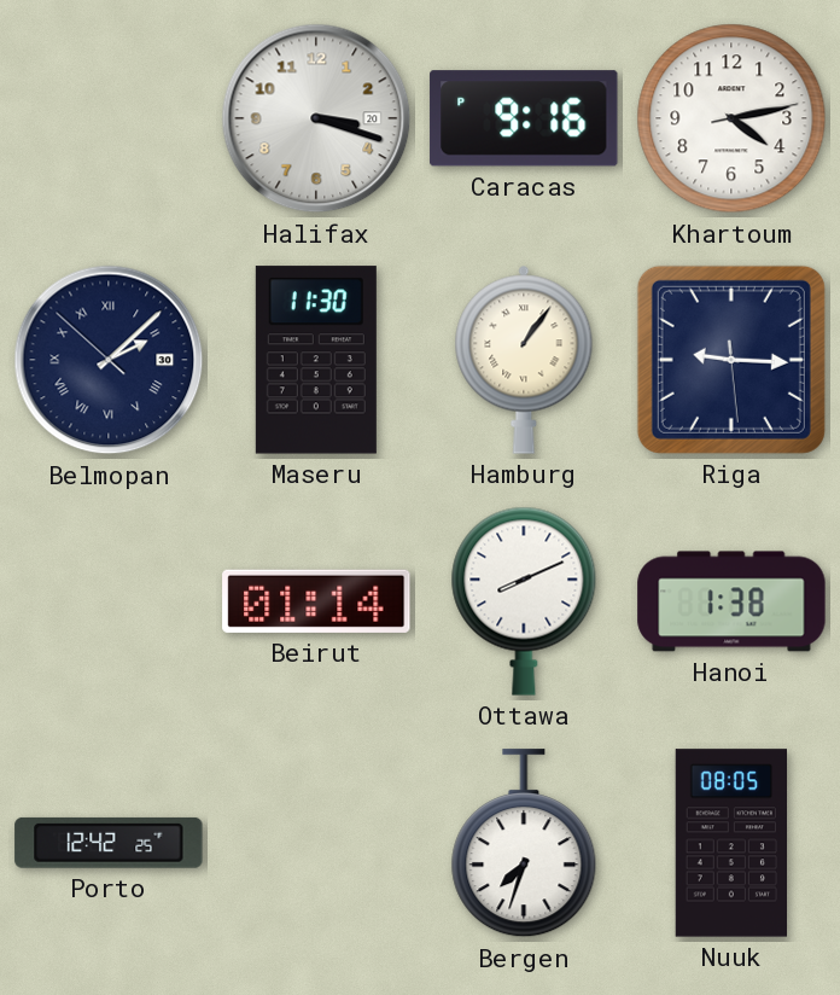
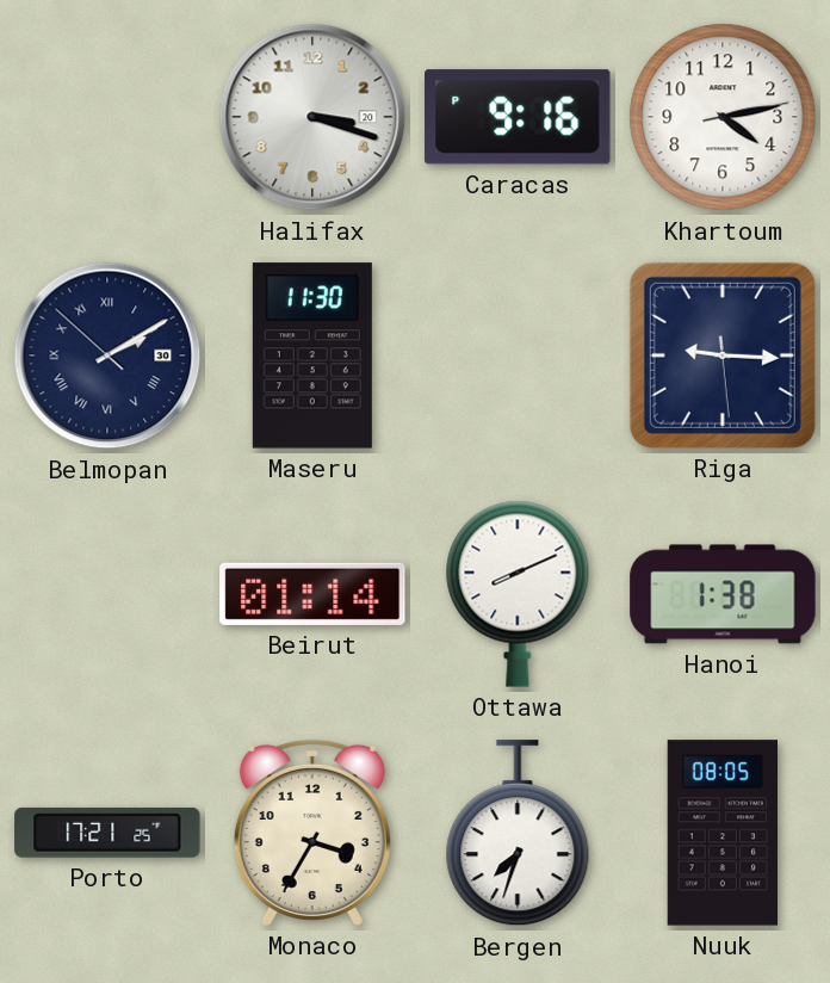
Belmopan: 2:07 -> 2:09
Hamburg: 1:06 -> none
Porto: 12:42 -> 17:21
Monaco: none -> 3:35
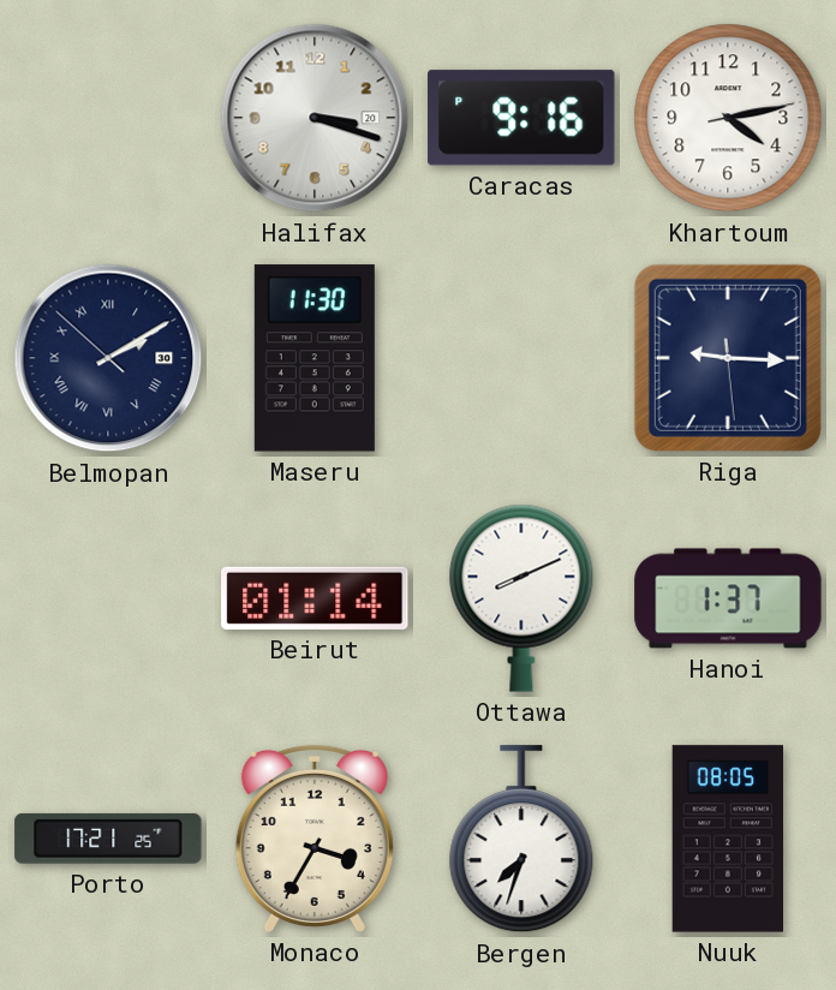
Hanoi: 1:38 -> 1:37
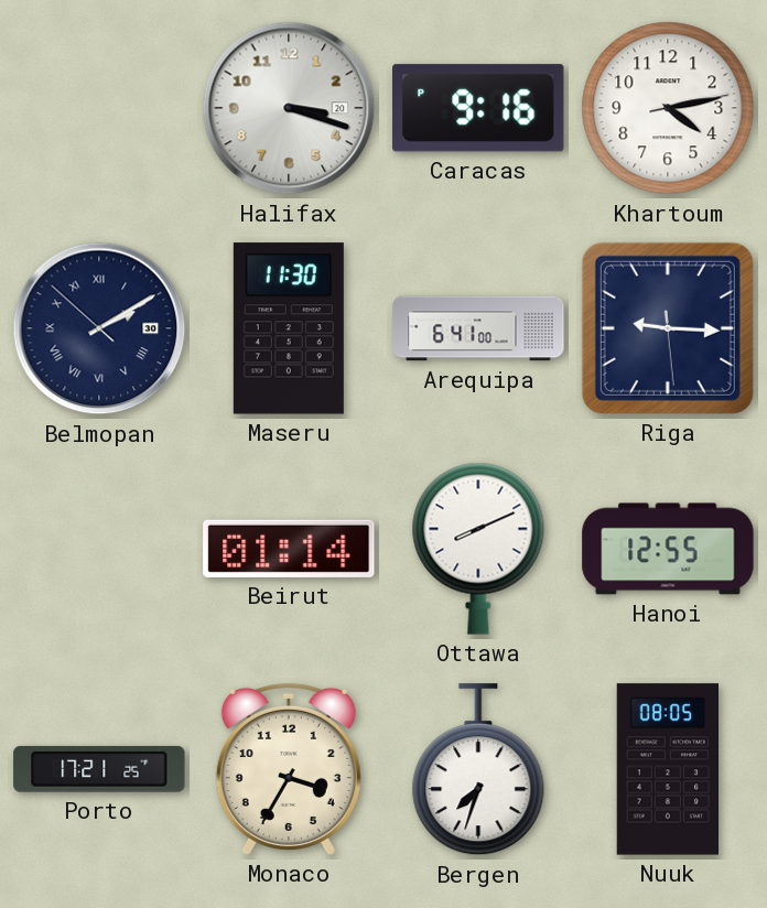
Arequipa: none -> 6:41
Hanoi: 1:37 -> 12:55
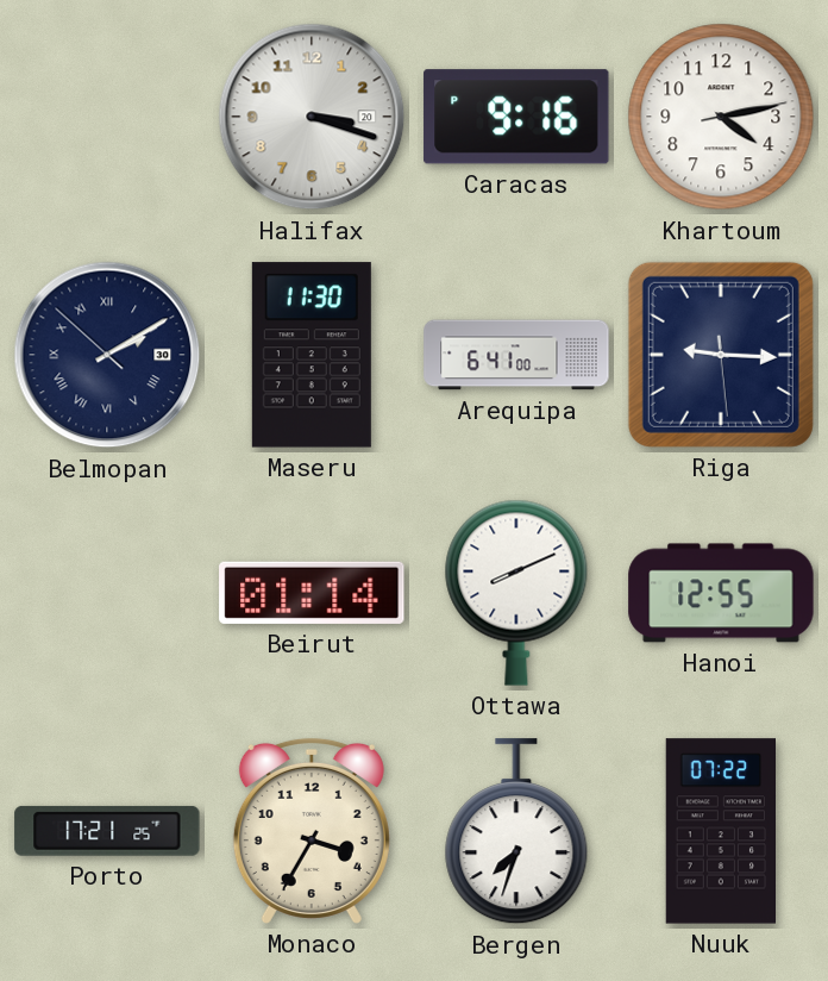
Nuuk: 08:05 -> 07:22
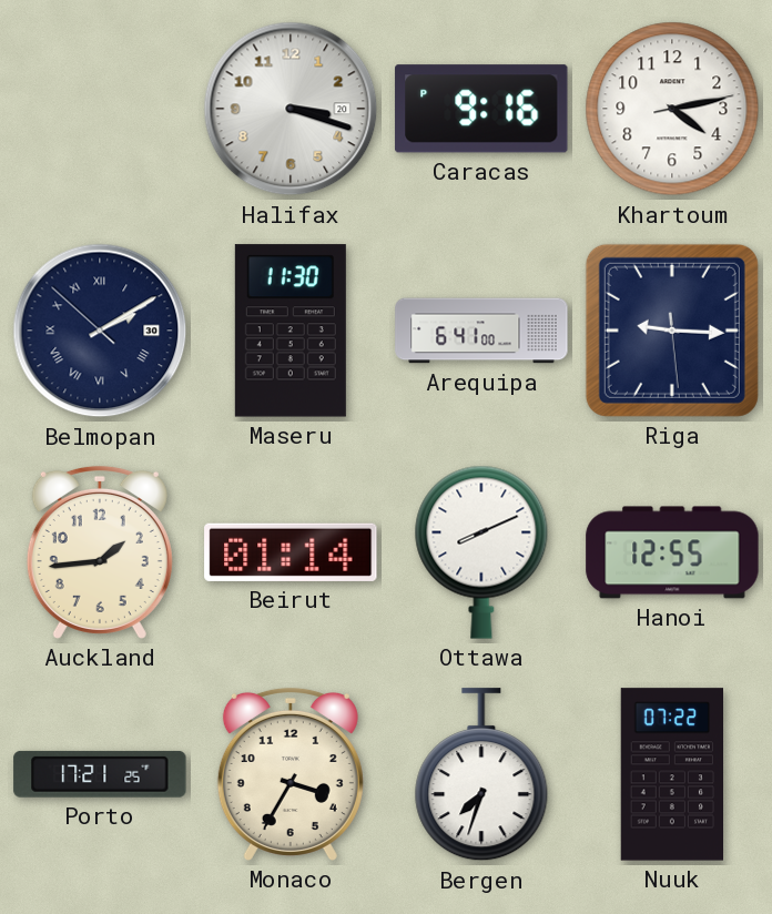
Auckland: none -> 1:44
